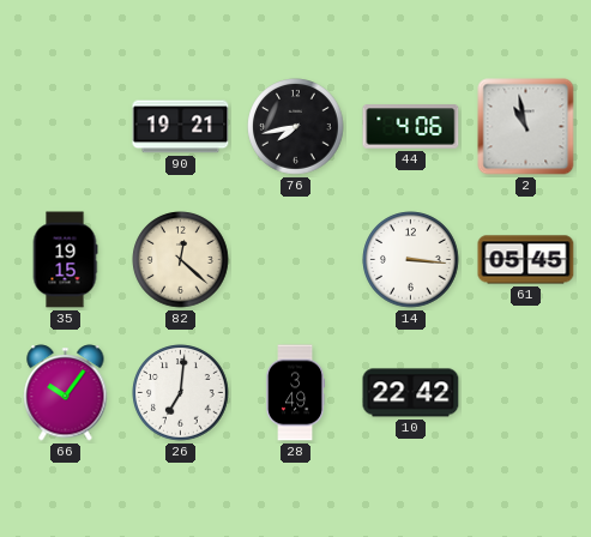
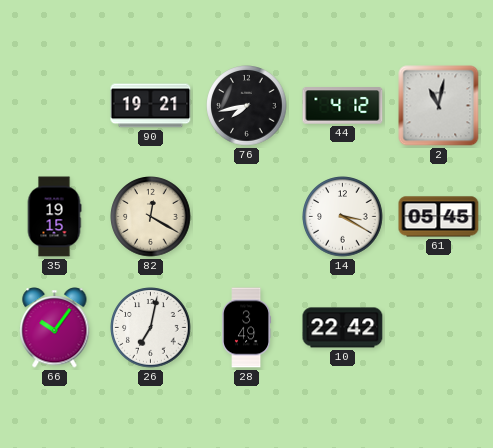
44: 4:06 -> 4:12
2: 10:58 -> 11:02
82: 12:22 -> 12:20
14: 3:16 -> 3:20
26: 7:01 -> 7:02
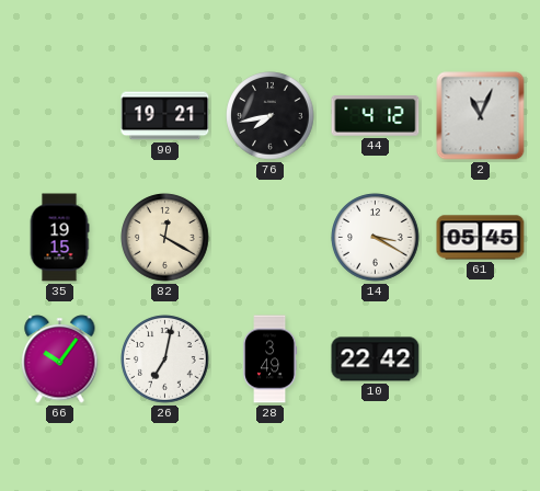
2: 11:02 -> 11:04
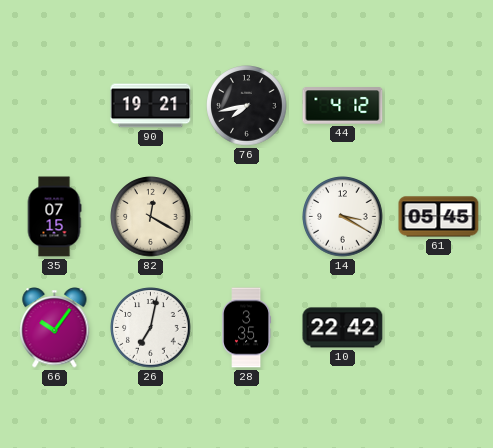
2: 11:04 -> none
35: 19:15 -> 07:15
28: 3:49 -> 3:35
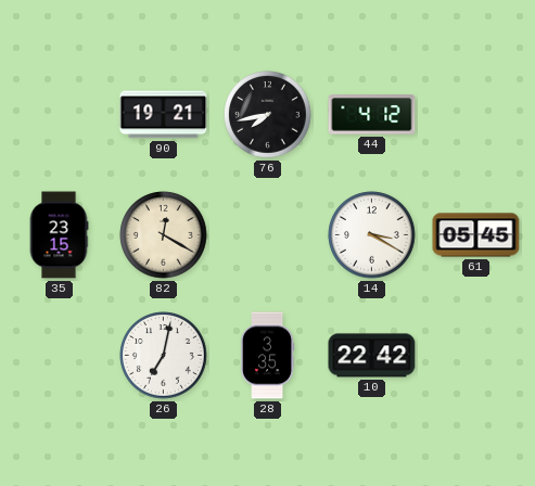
35: 07:15 -> 23:15
66: 10:06 -> none
